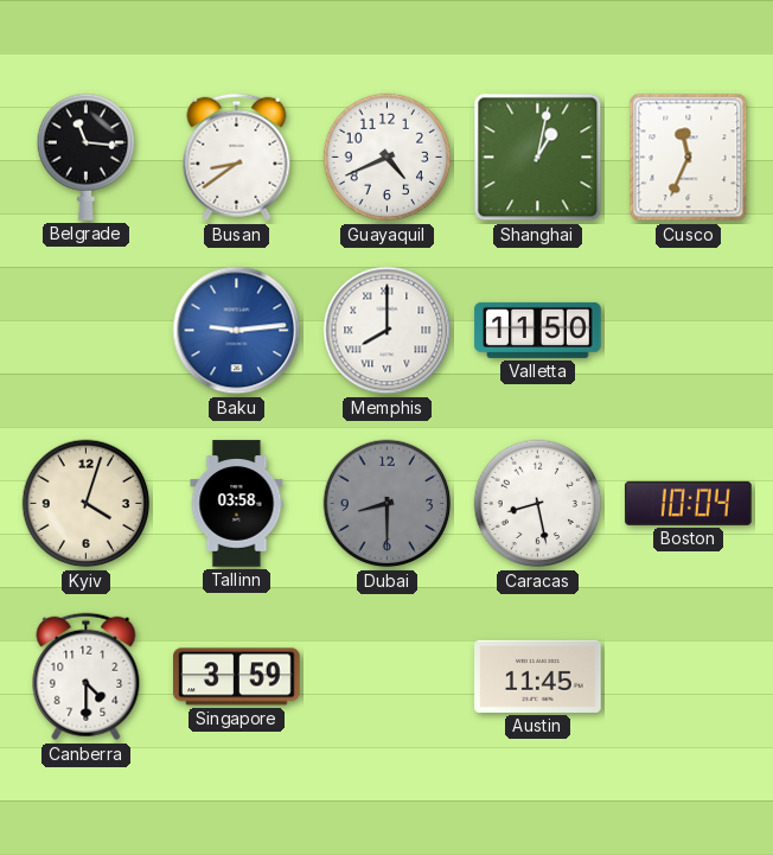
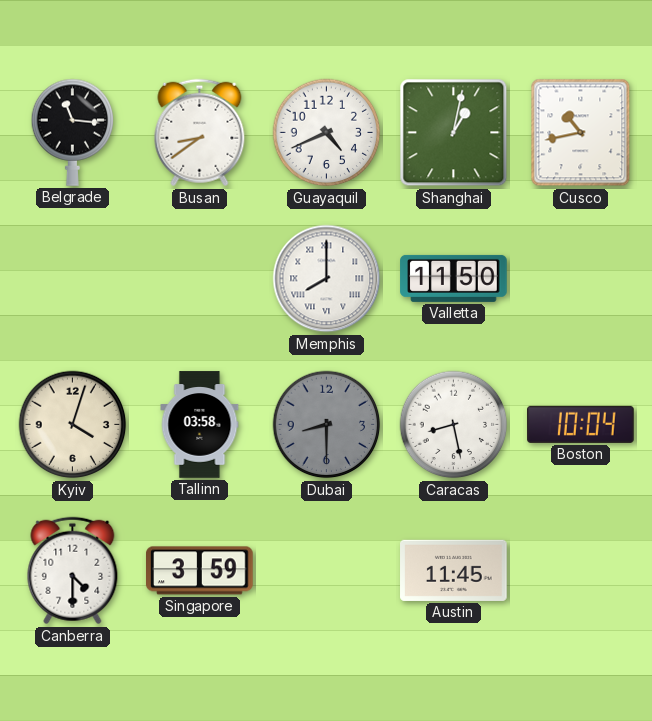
Cusco: 11:34 -> 10:43
Baku: 9:14 -> none
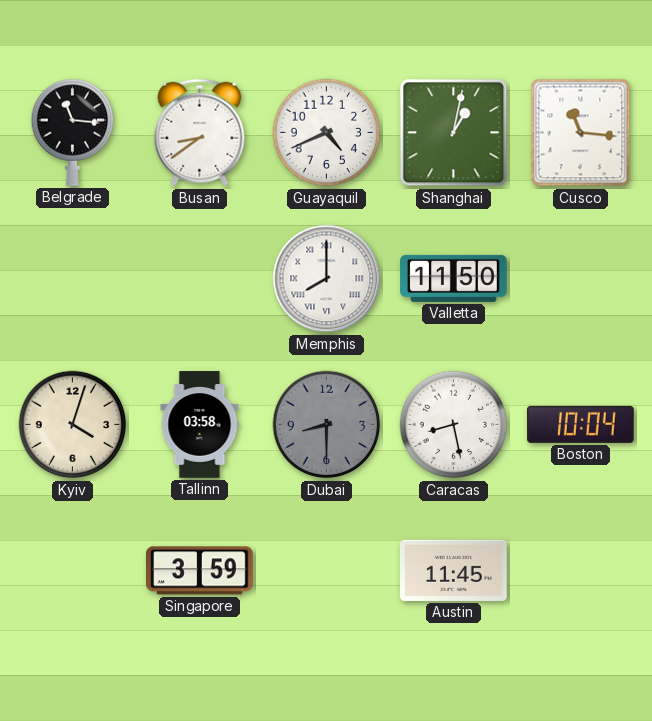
Cusco: 10:43 -> 11:16
Canberra: 4:30 -> none
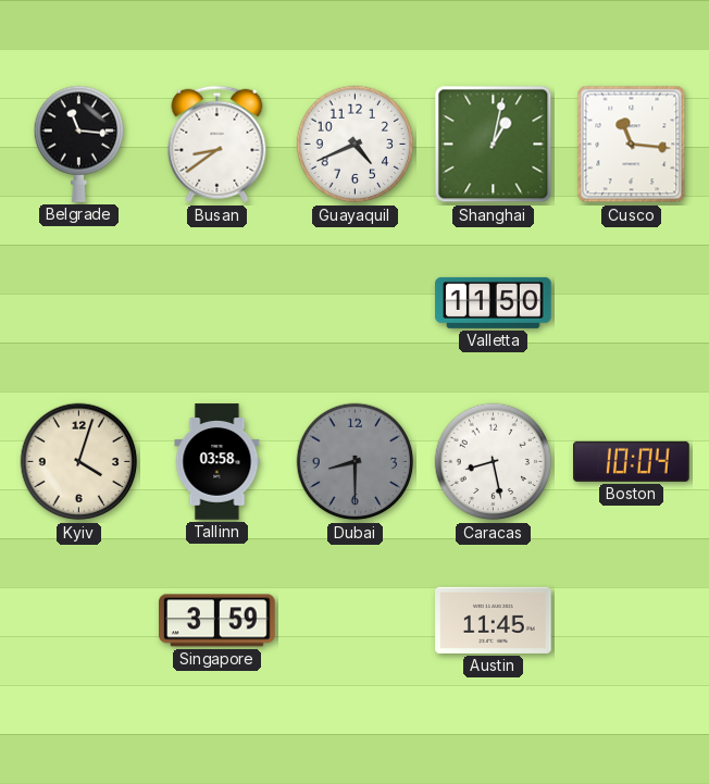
Memphis: 8:00 -> none
